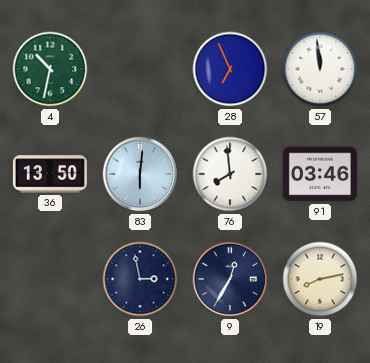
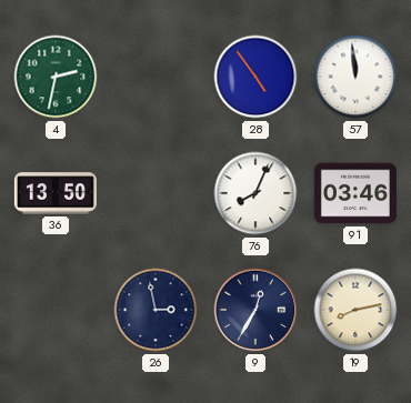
4: 10:32 -> 2:32
28: 6:56 -> 4:54
83: 6:01 -> none
76: 7:59 -> 8:04
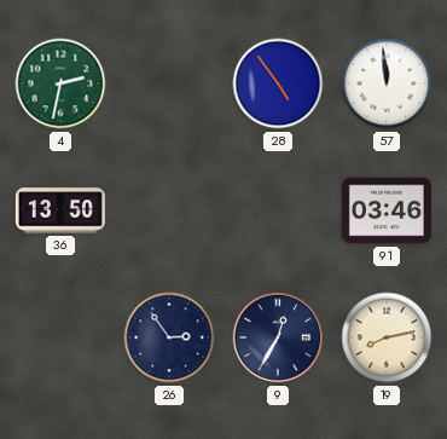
76: 8:04 -> none
26: 2:58 -> 2:54
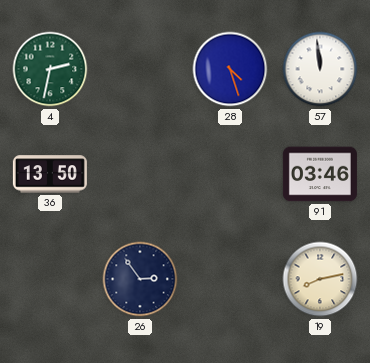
28: 4:54 -> 4:27
9: 12:35 -> none
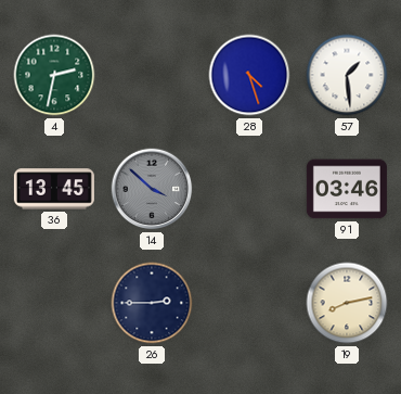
57: 11:59 -> 1:29
36: 13:50 -> 13:45
14: none -> 3:52
26: 2:54 -> 2:45
